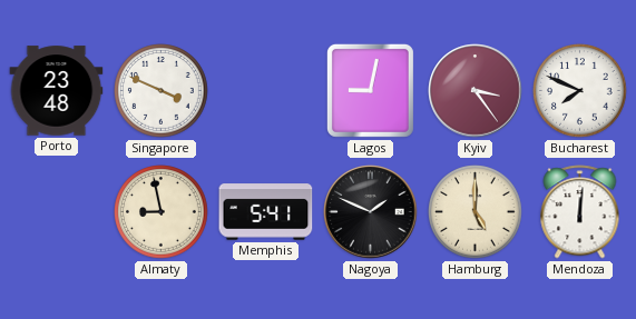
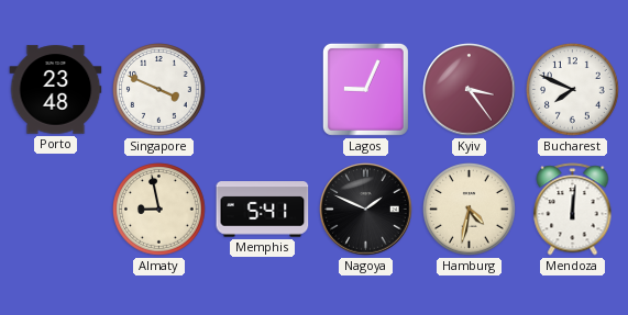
Lagos: 9:02 -> 9:04
Hamburg: 5:00 -> 4:32
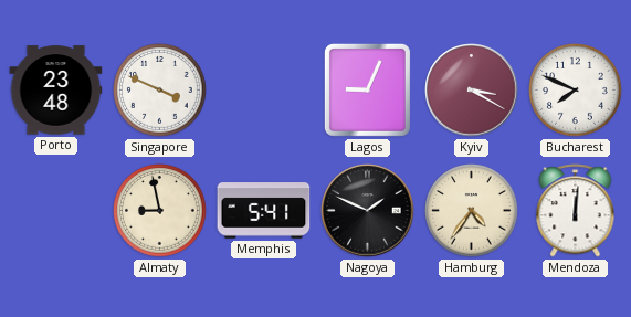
Kyiv: 3:24 -> 3:20
Hamburg: 4:32 -> 4:36
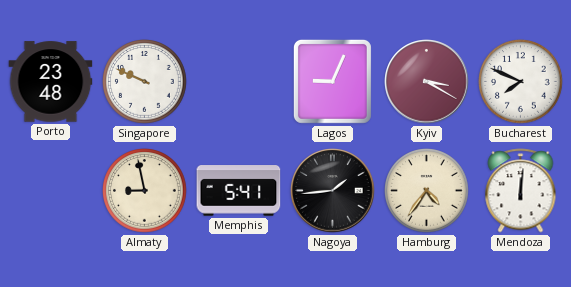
Singapore: 3:49 -> 9:49
Nagoya: 1:49 -> 1:44
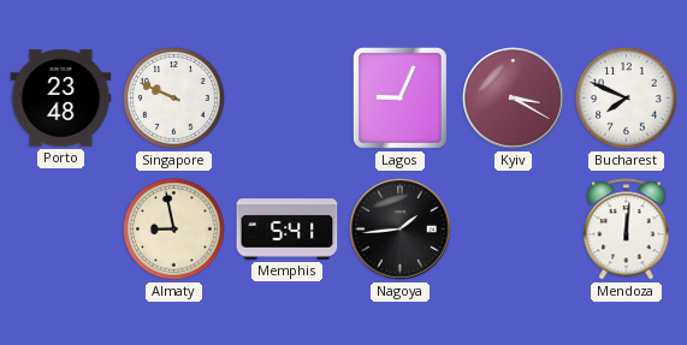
Hamburg: 4:36 -> none
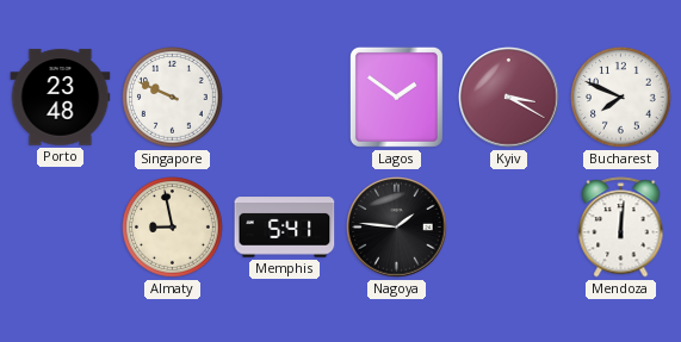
Lagos: 9:04 -> 1:51
Nagoya: 1:44 -> 1:46
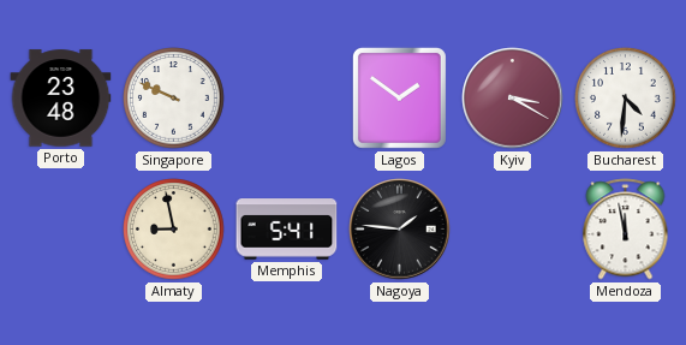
Bucharest: 7:49 -> 4:31
Mendoza: 12:01 -> 11:58
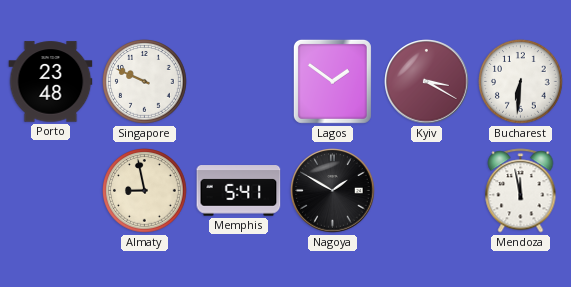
Bucharest: 4:31 -> 6:31
Nagoya: 1:46 -> 1:50
